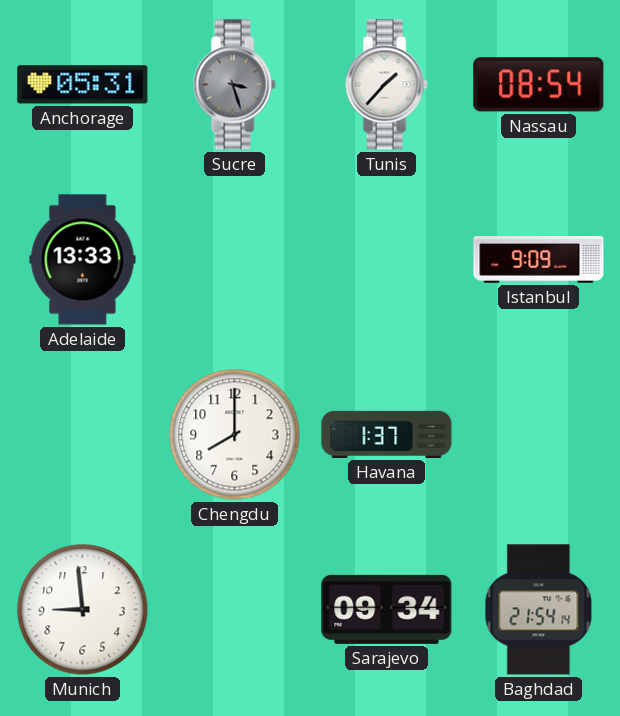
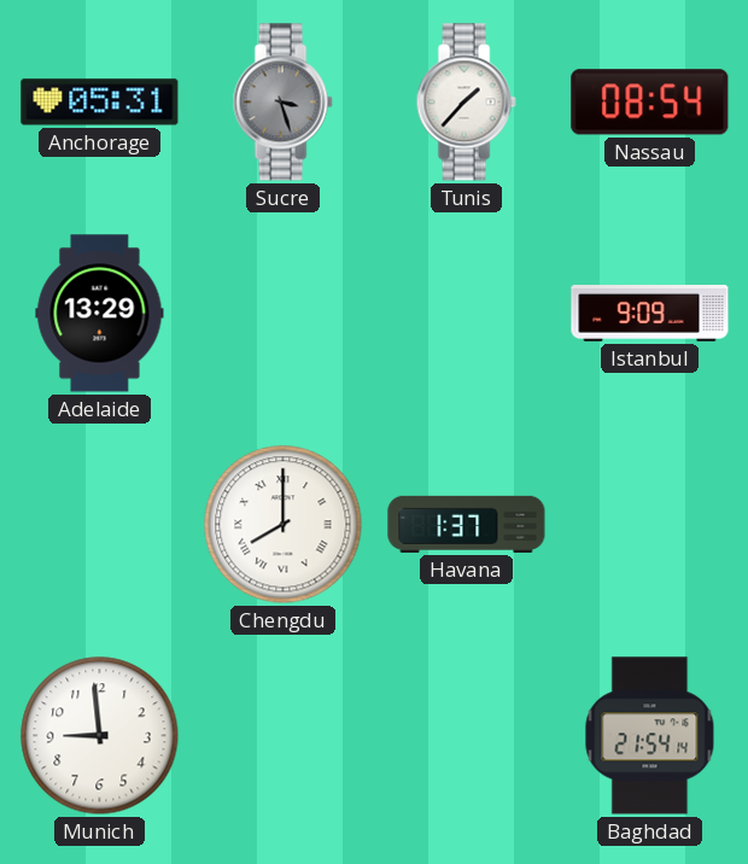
Adelaide: 13:33 -> 13:29
Chengdu numerals: Arabic -> Roman
Sarajevo: 09:34 -> none
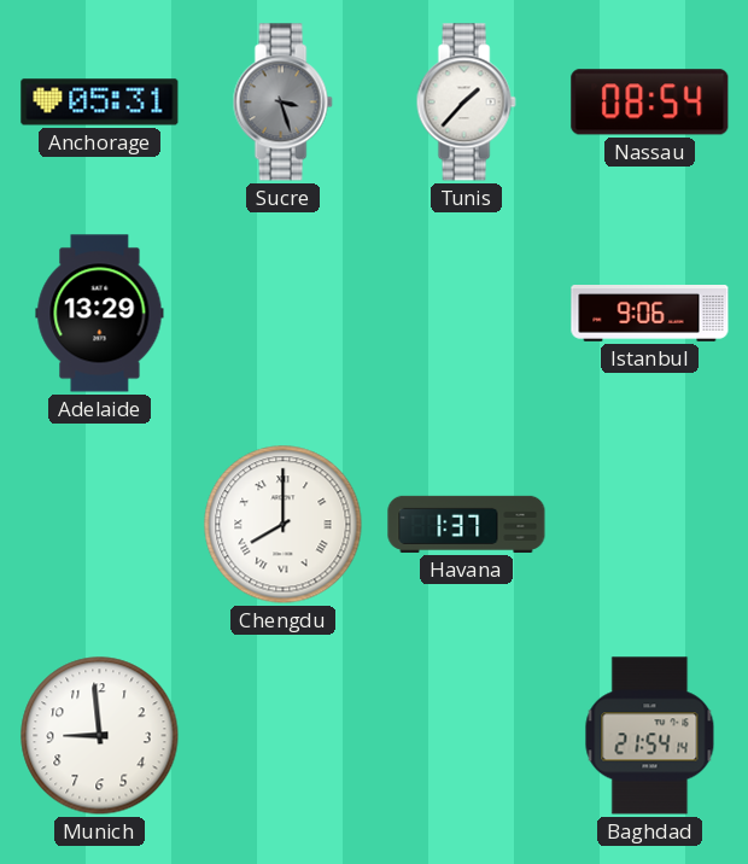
Istanbul: 9:09 -> 9:06
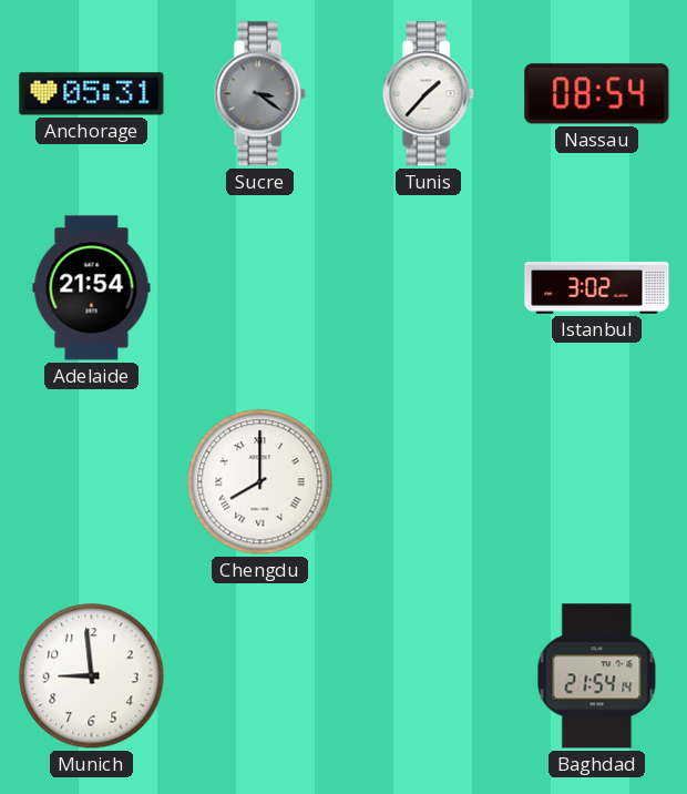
Sucre: 3:27 -> 3:21
Adelaide: 13:29 -> 21:54
Istanbul: 9:06 -> 3:02
Havana: 1:37 -> none
